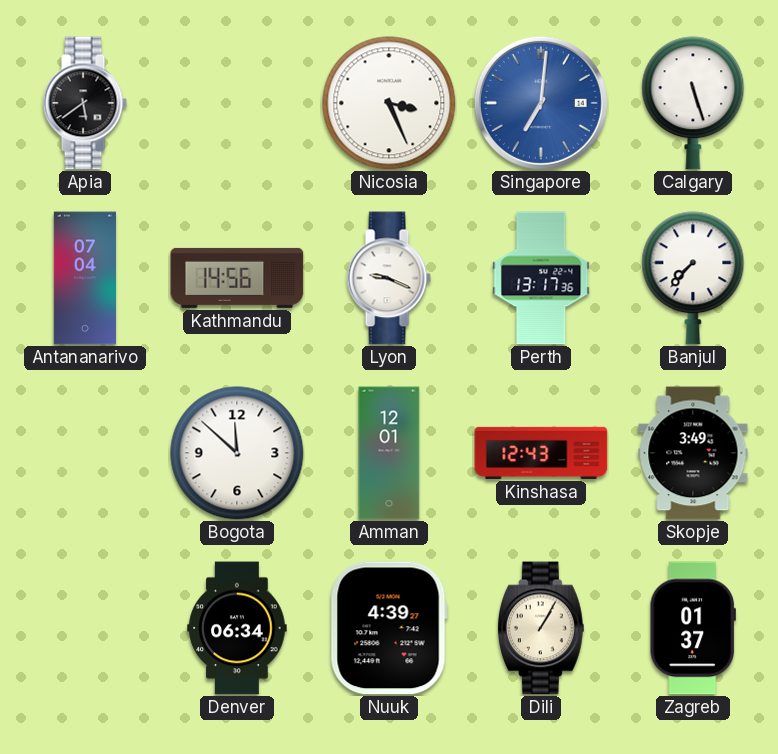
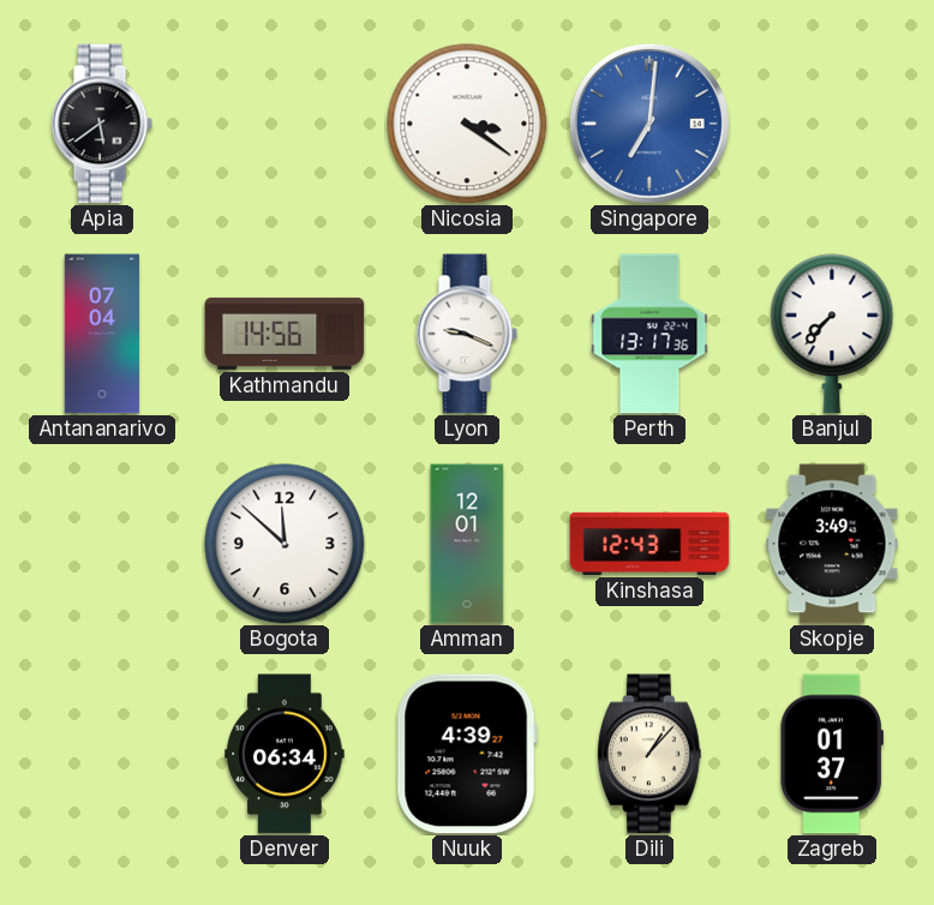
Nicosia: 3:26 -> 3:21
Calgary: 5:27 -> none
Dili: 1:05 -> 1:07
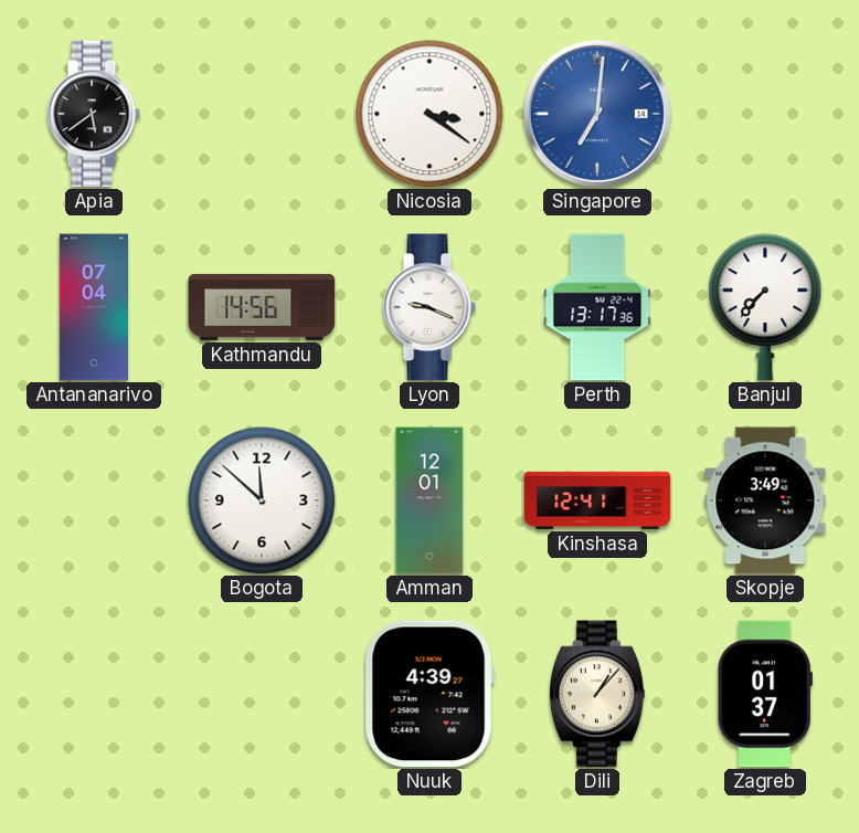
Kinshasa: 12:43 -> 12:41
Denver: 06:34 -> none
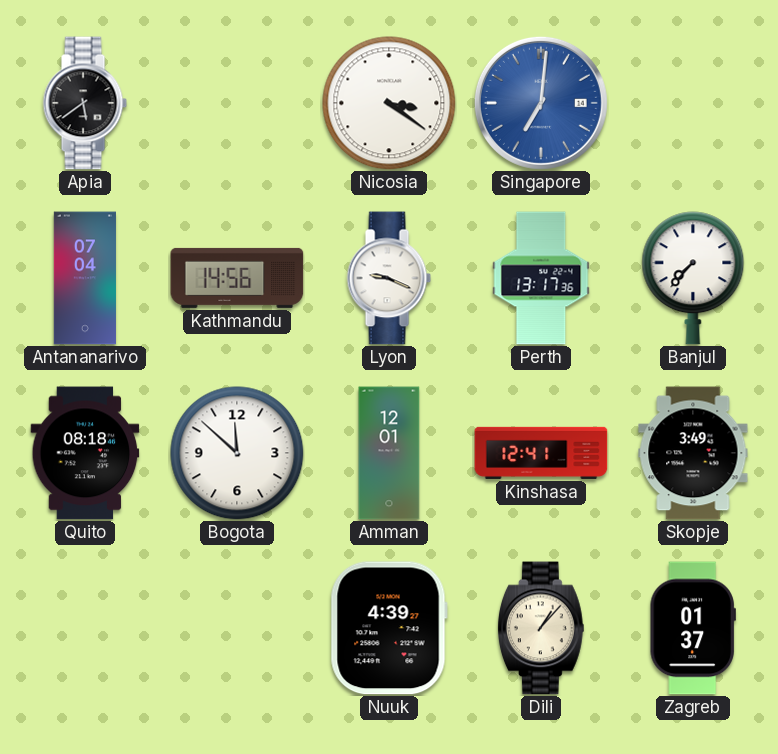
Quito: none -> 08:18
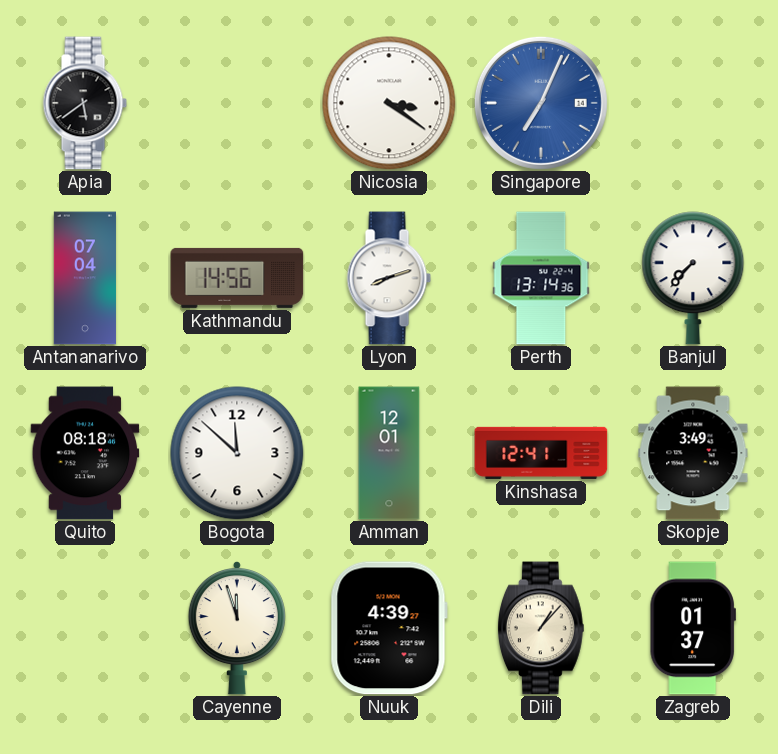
Singapore: 7:01 -> 7:04
Lyon: 9:19 -> 8:12
Perth: 13:17 -> 13:14
Cayenne: none -> 11:57
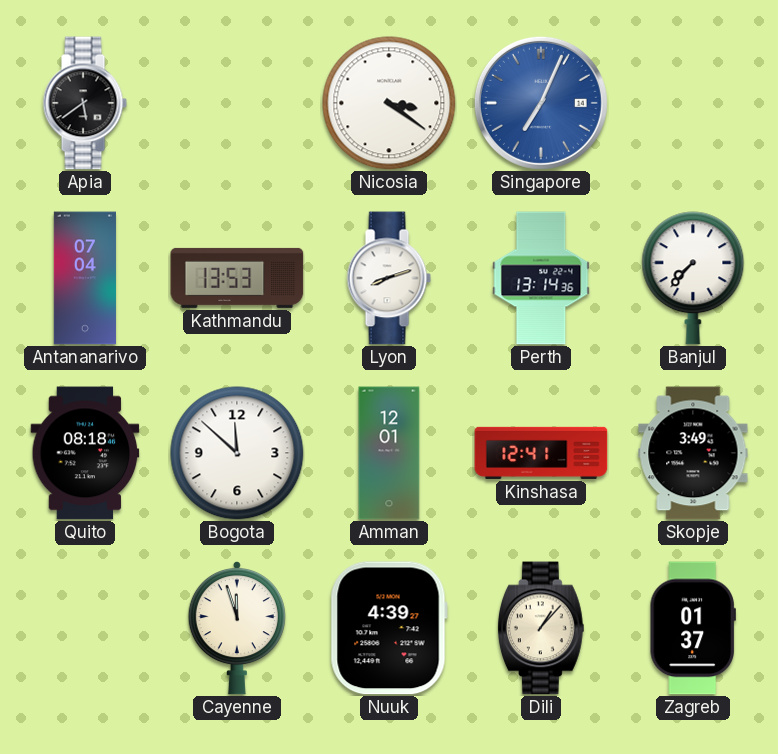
Kathmandu: 14:56 -> 13:53
